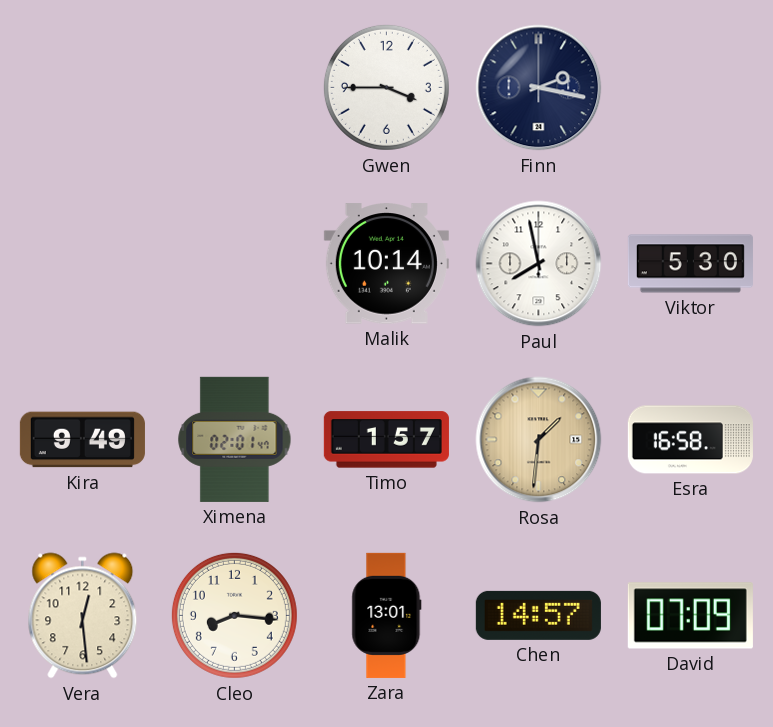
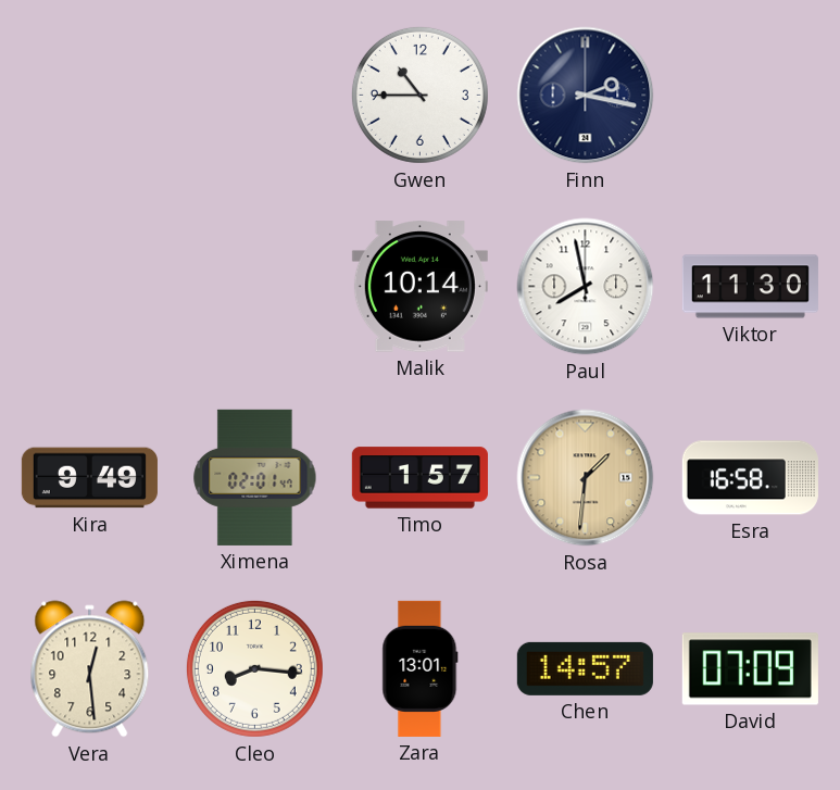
Gwen: 3:45 -> 10:45
Viktor: 5:30 -> 11:30
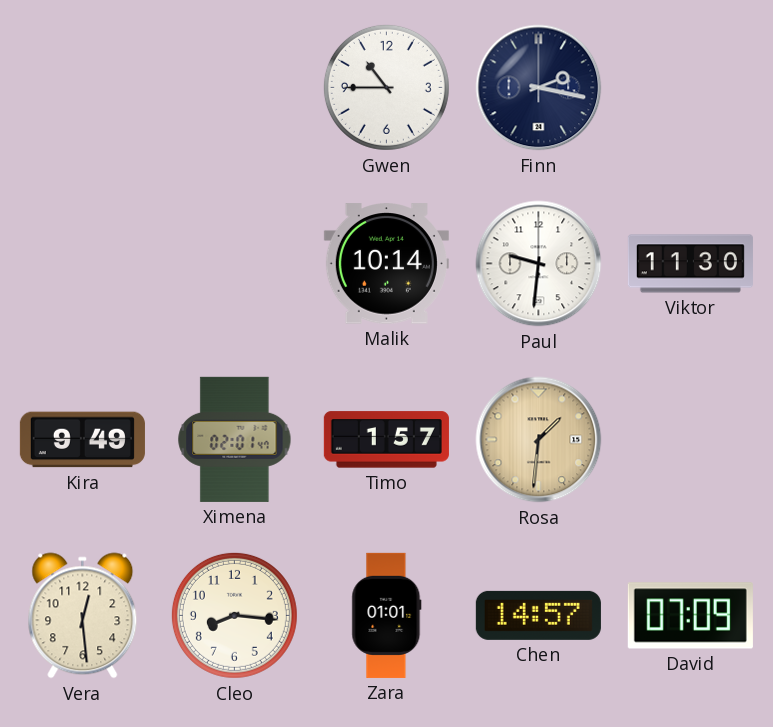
Paul: 7:58 -> 9:31
Esra: 16:58 -> none
Zara: 13:01 -> 01:01
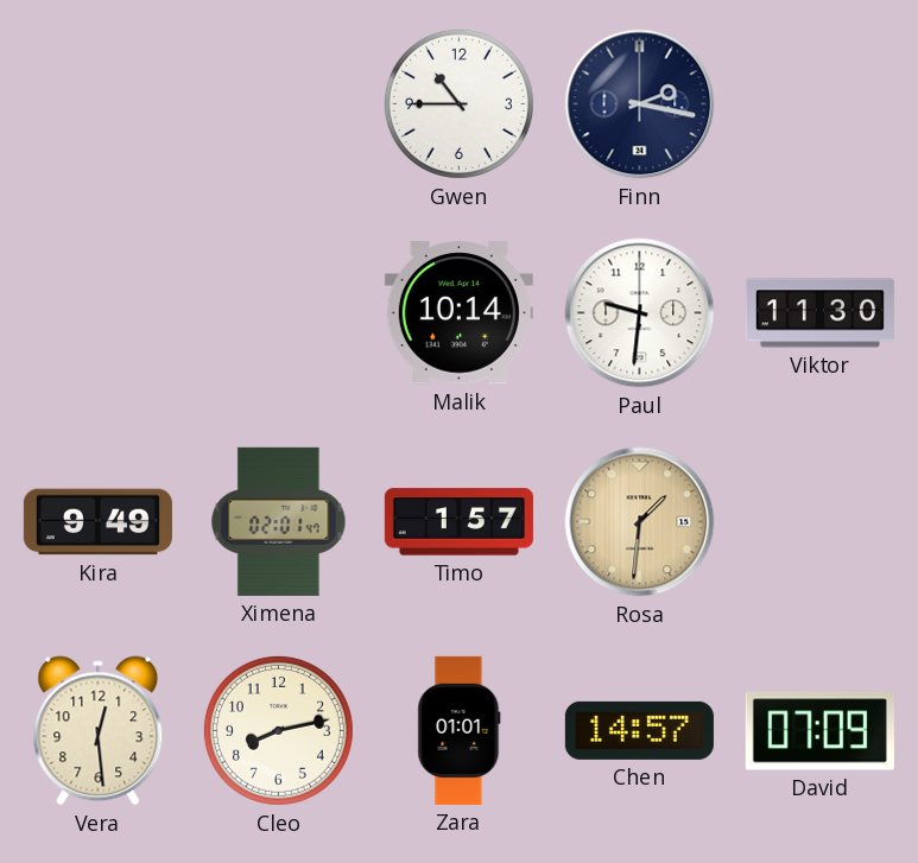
Cleo: 8:16 -> 8:13
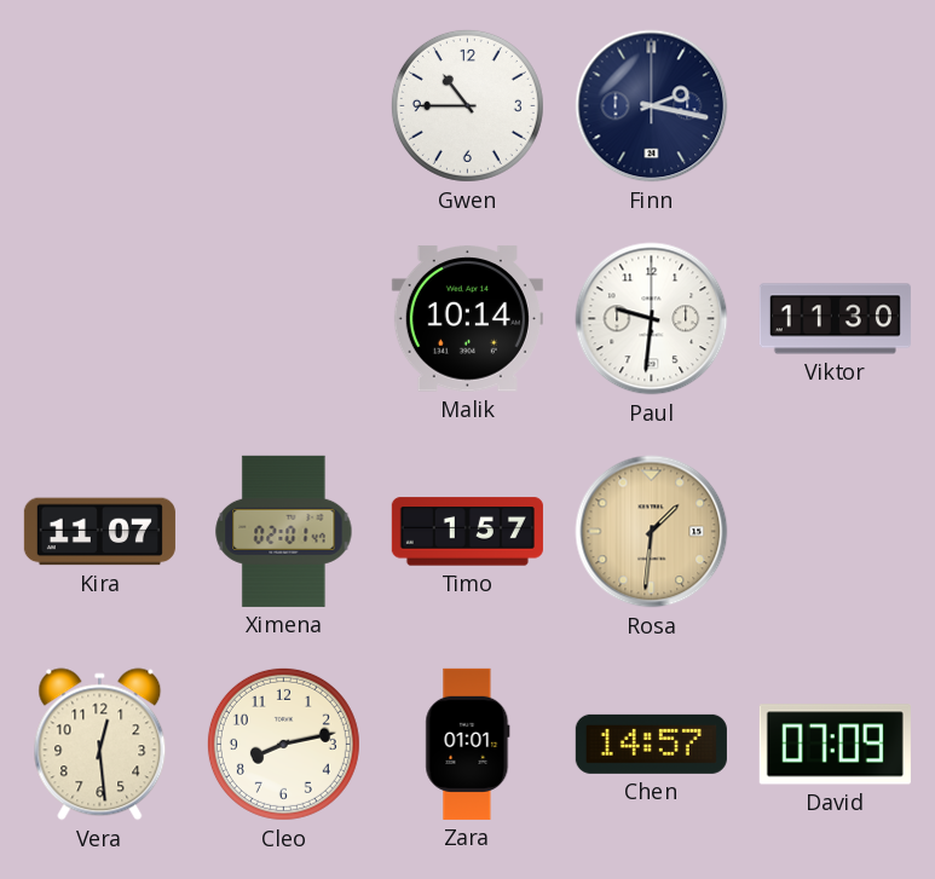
Kira: 9:49 -> 11:07
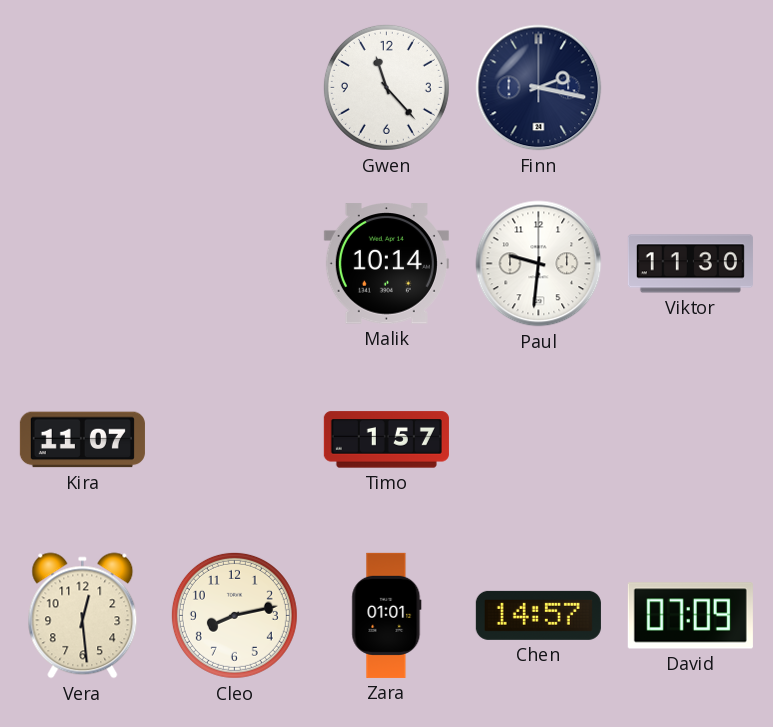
Gwen: 10:45 -> 11:23
Ximena: 02:01 -> none
Rosa: 1:31 -> none
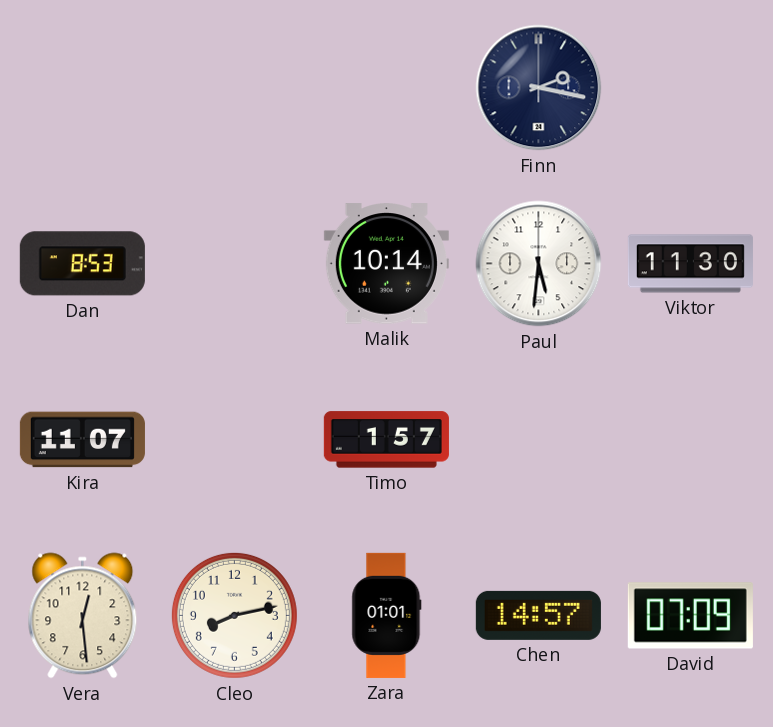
Gwen: 11:23 -> none
Dan: none -> 8:53
Paul: 9:31 -> 5:31
